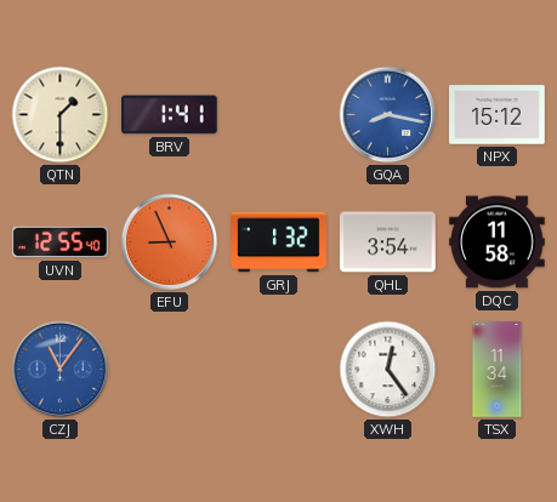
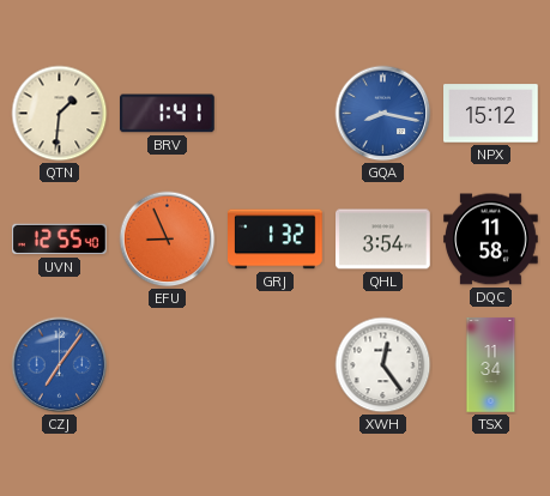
QTN: 1:30 -> 1:31
CZJ: 11:06 -> 7:06
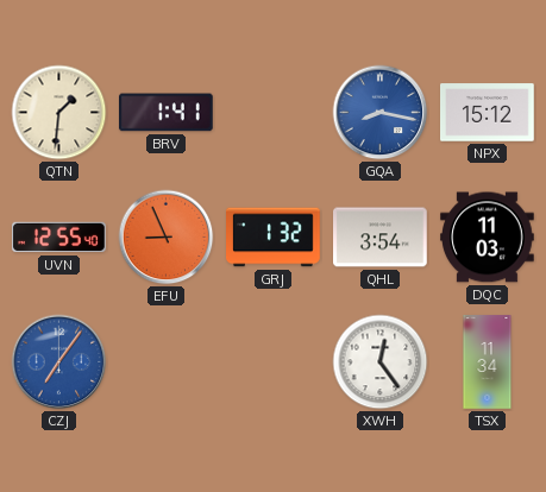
DQC: 11:58 -> 11:03
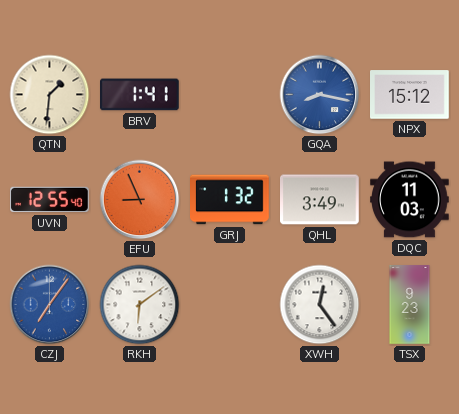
QHL: 3:54 -> 3:49
RKH: none -> 6:09
TSX: 11:34 -> 9:23
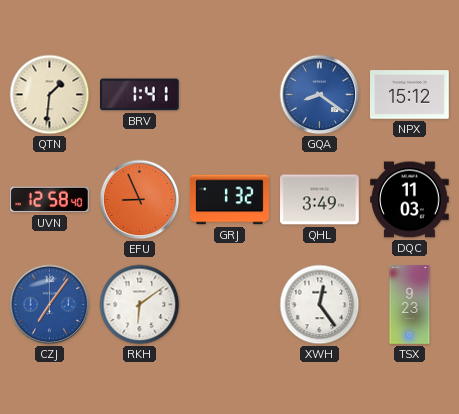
GQA: 8:17 -> 8:21
UVN: 12:55 -> 12:58
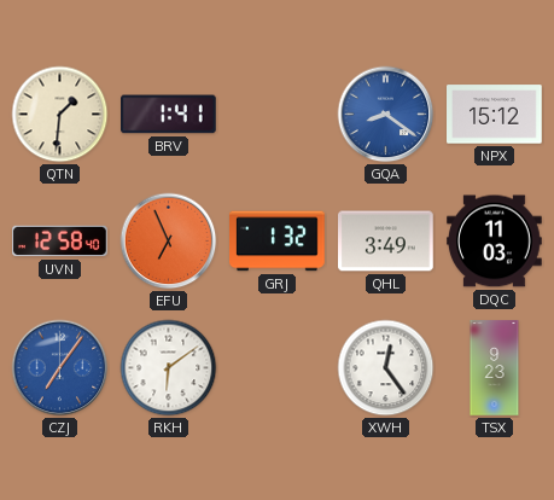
EFU: 8:56 -> 6:56
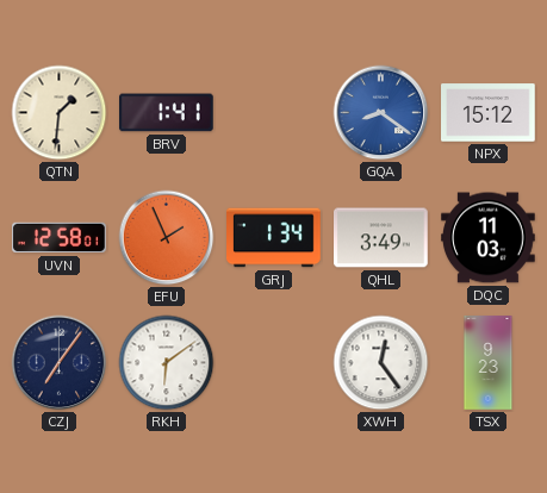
UVN: 12:58:40 -> 12:58:01
EFU: 6:56 -> 1:56
GRJ: 1:32 -> 1:34
CZJ dial: blue -> navy
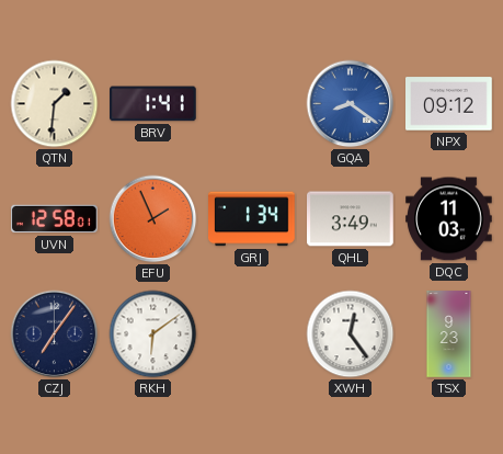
NPX: 15:12 -> 09:12
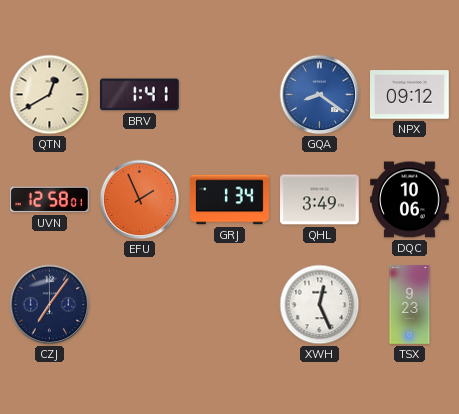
QTN: 1:31 -> 12:40
DQC: 11:03 -> 10:06
RKH: 6:09 -> none
XWH: 12:24 -> 12:26
